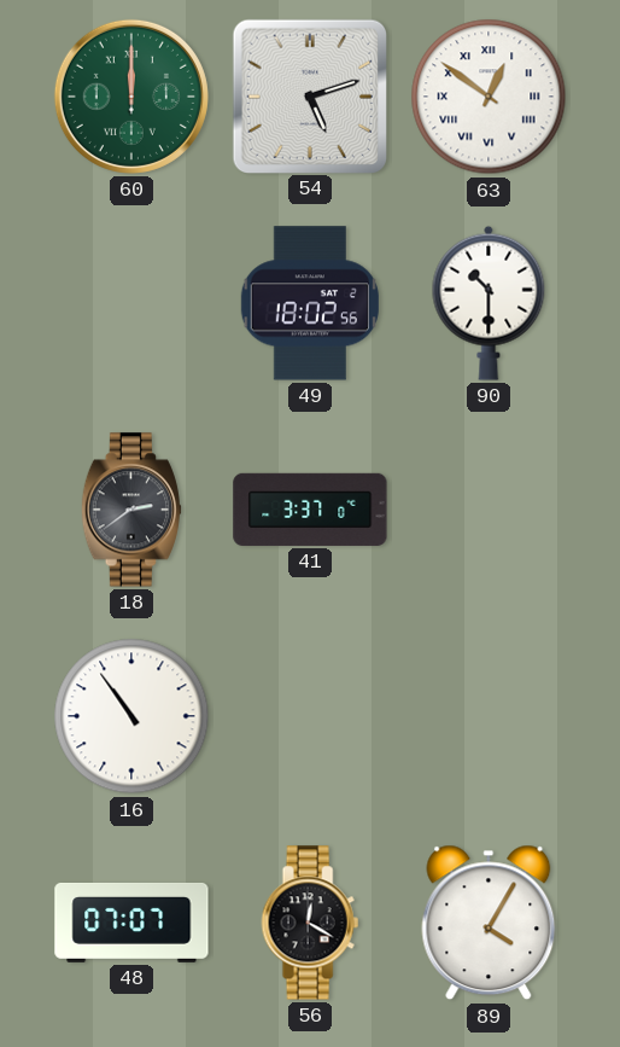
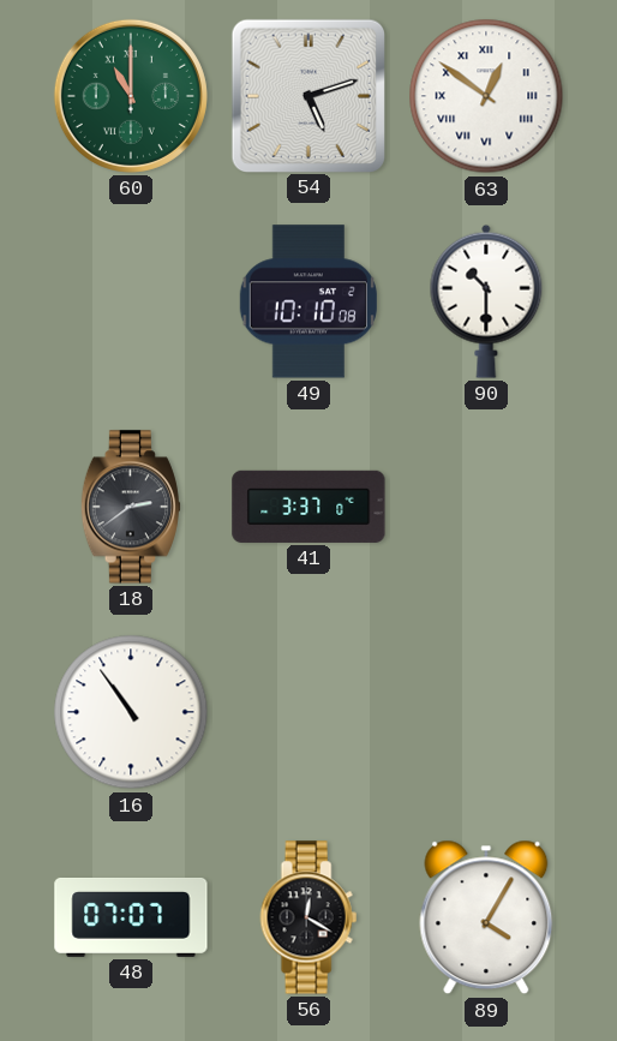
60: 12:00 -> 11:00
49: 18:02 -> 10:10
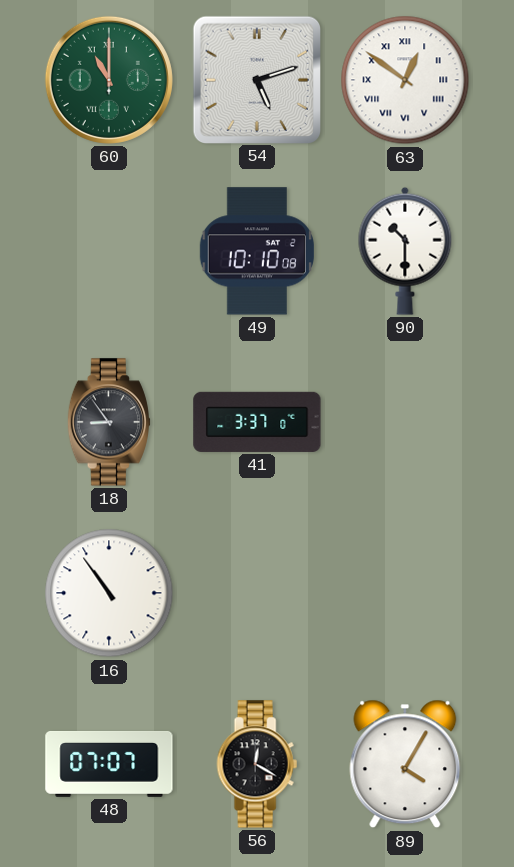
18: 2:39 -> 8:54
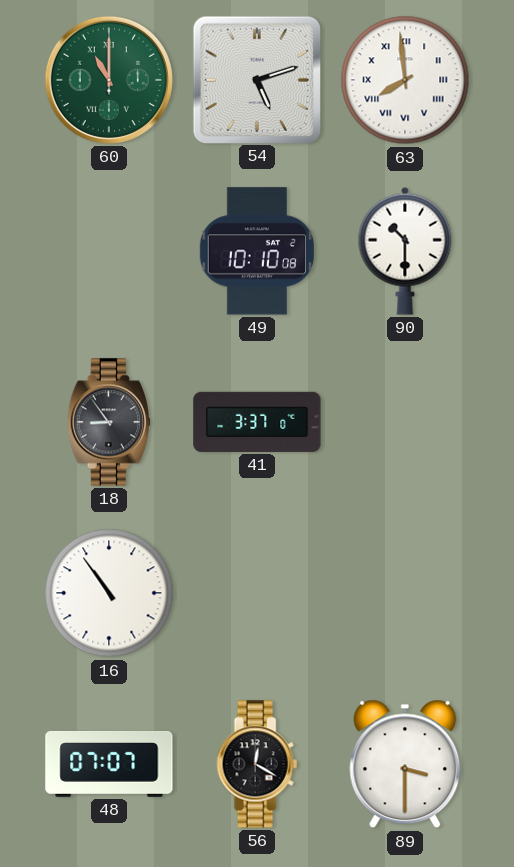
63: 12:51 -> 7:59
89: 4:05 -> 3:30
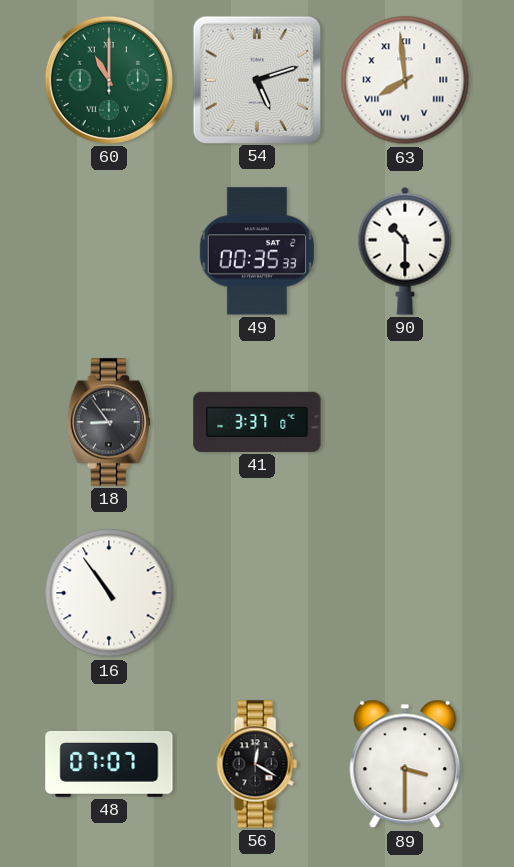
49: 10:10 -> 00:35
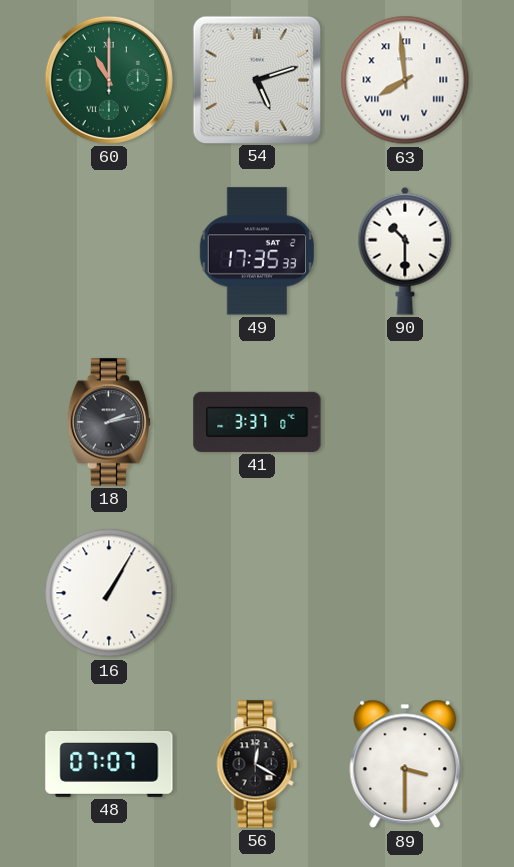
49: 00:35 -> 17:35
18: 8:54 -> 2:13
16: 10:54 -> 1:05
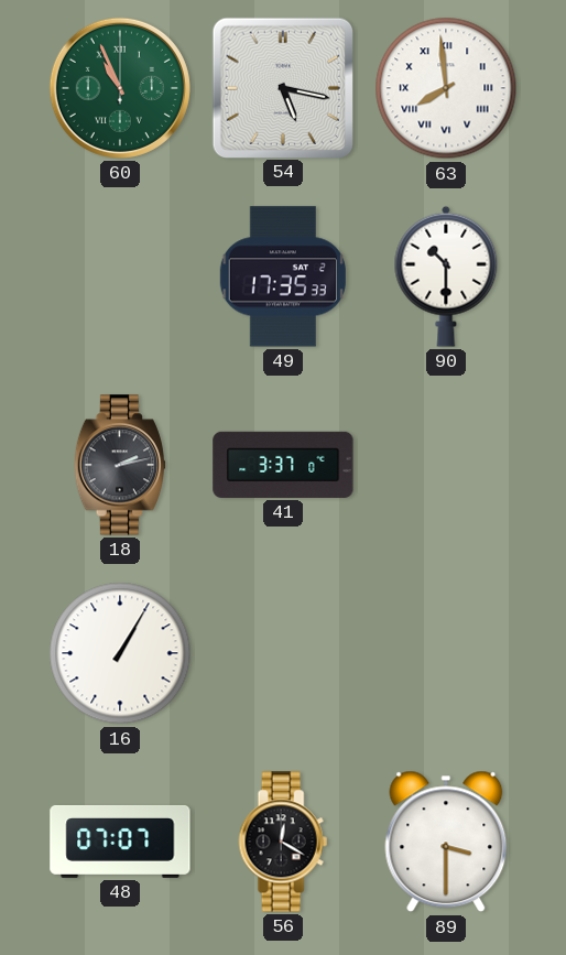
60: 11:00 -> 10:56
54: 5:12 -> 5:17
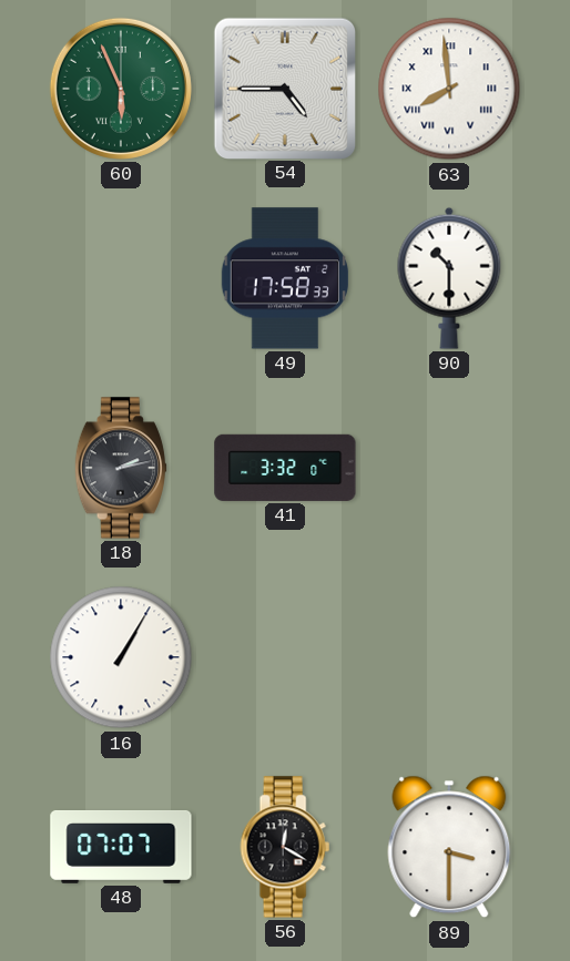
60: 10:56 -> 5:56
54: 5:17 -> 4:45
49: 17:35 -> 17:58
41: 3:37 -> 3:32
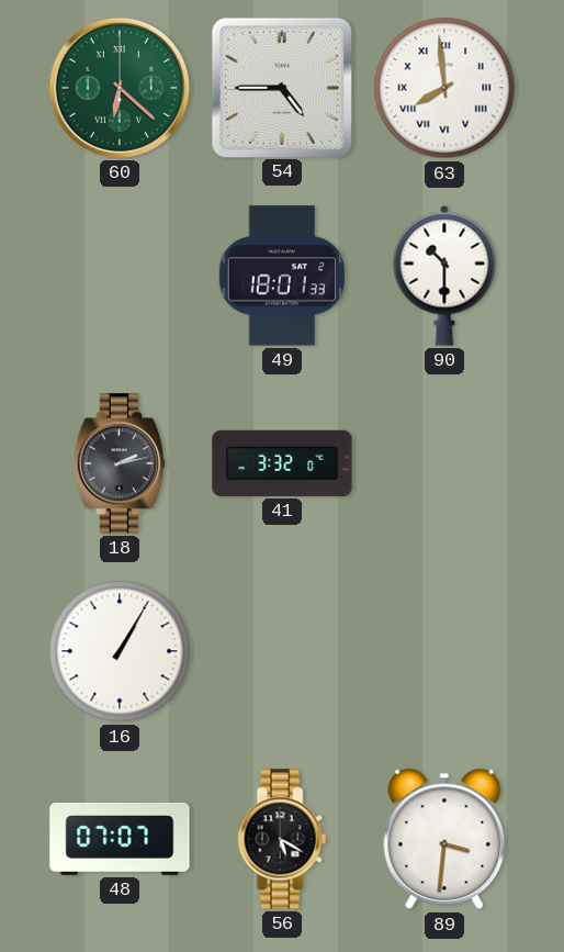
60: 5:56 -> 6:22
49: 17:58 -> 18:01
56: 12:20 -> 5:20
89: 3:30 -> 3:31
